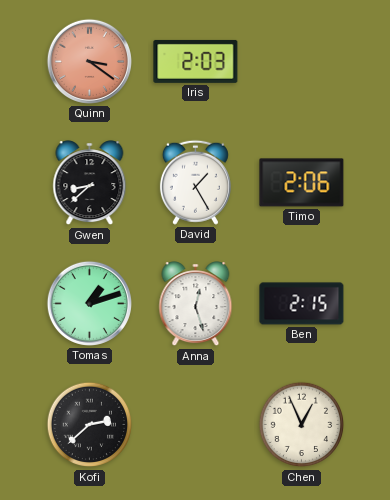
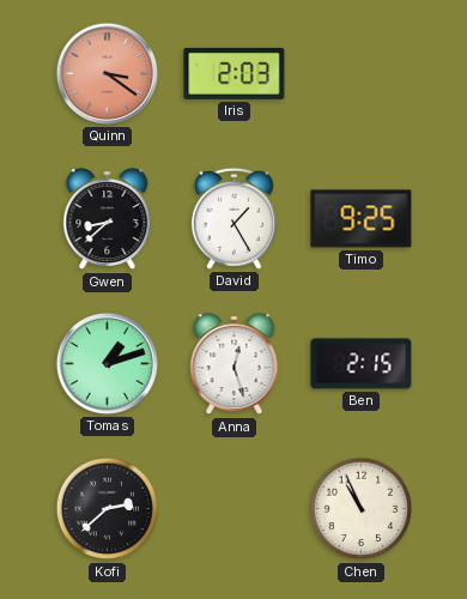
Timo: 2:06 -> 9:25
Chen: 12:56 -> 10:56
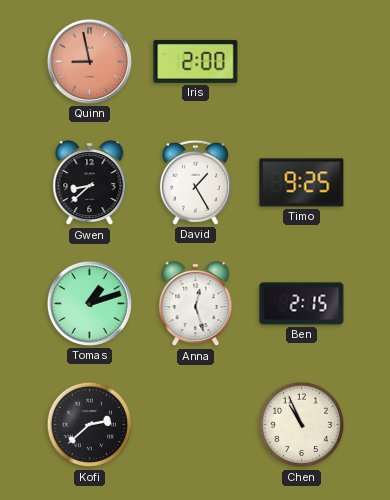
Quinn: 3:21 -> 8:58
Iris: 2:03 -> 2:00
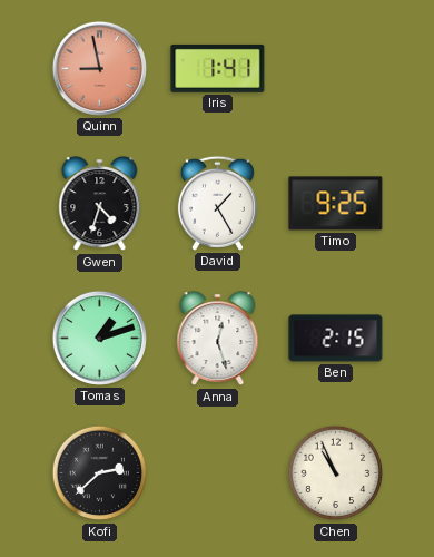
Iris: 2:00 -> 1:41
Gwen: 8:38 -> 4:33
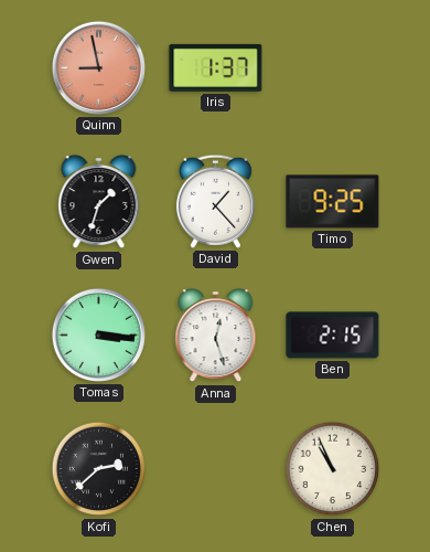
Iris: 1:41 -> 1:37
Gwen: 4:33 -> 1:33
David: 1:25 -> 1:23
Tomas: 1:12 -> 3:16
